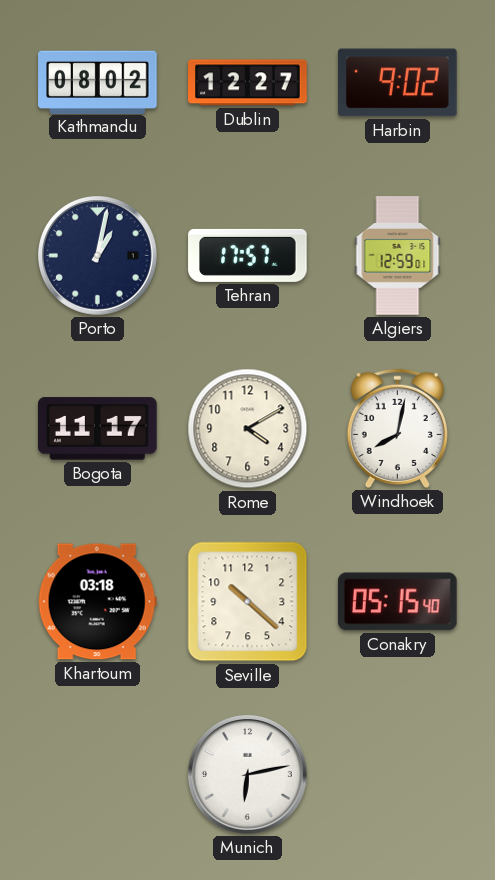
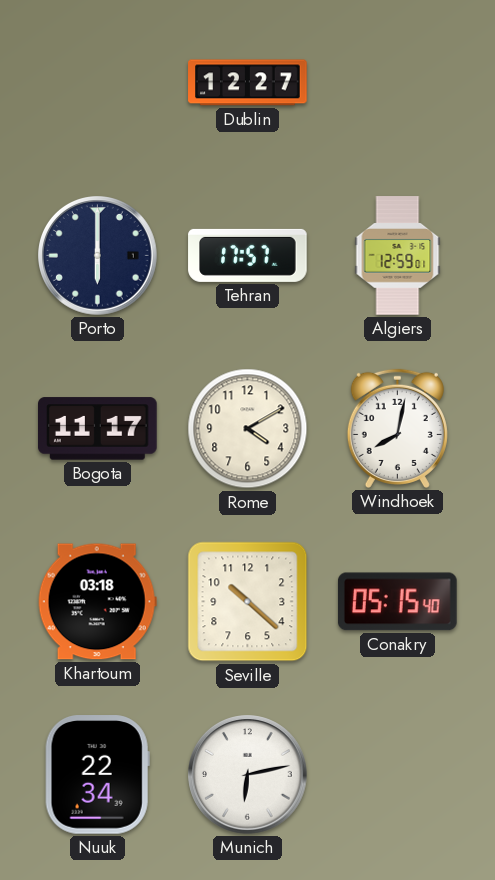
Kathmandu: 08:02 -> none
Harbin: 9:02 -> none
Porto: 1:02 -> 6:00
Nuuk: none -> 22:34
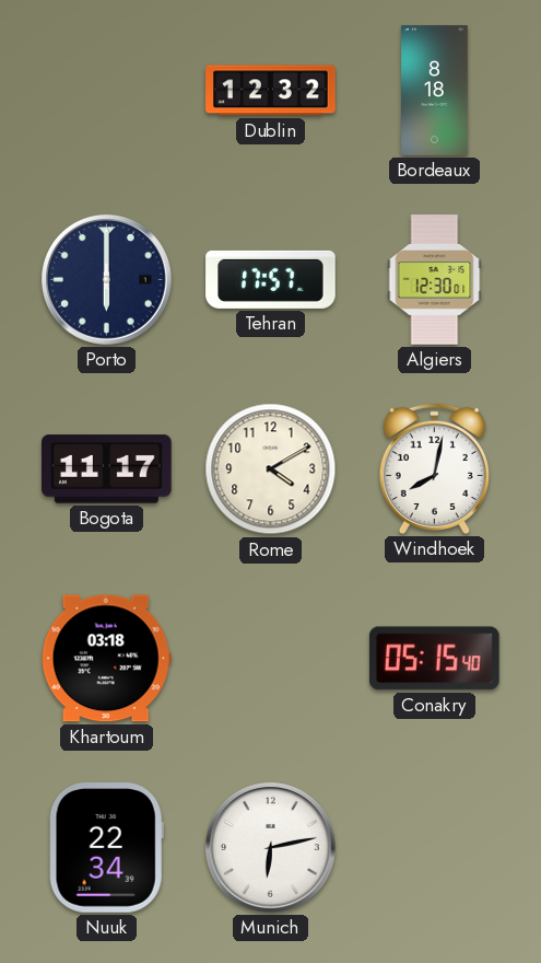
Dublin: 12:27 -> 12:32
Bordeaux: none -> 8:18
Algiers: 12:59 -> 12:30
Seville: 10:22 -> none
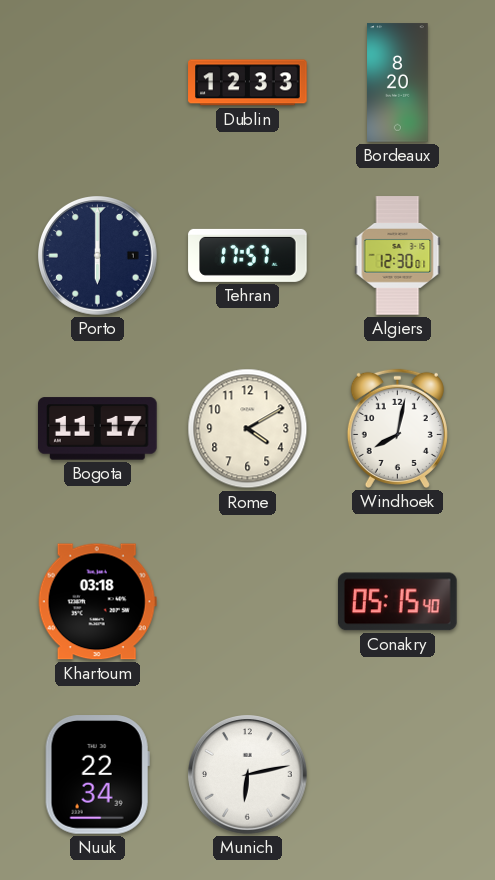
Dublin: 12:32 -> 12:33
Bordeaux: 8:18 -> 8:20
